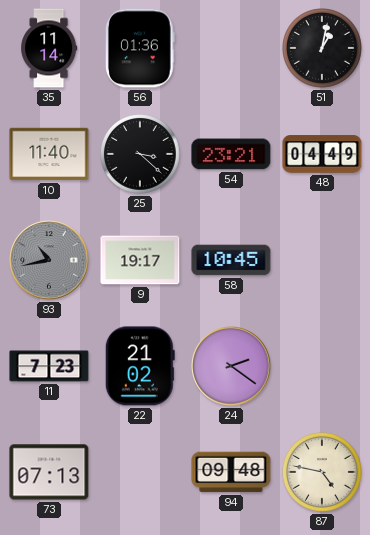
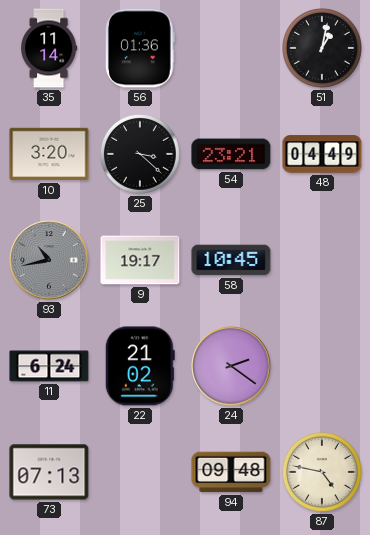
10: 11:40 -> 3:20
11: 7:23 -> 6:24
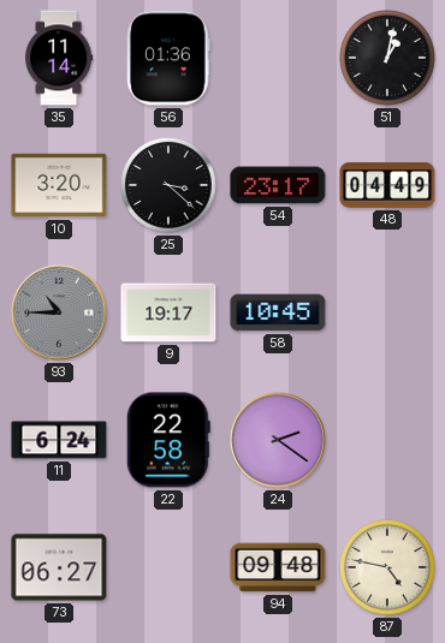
54: 23:21 -> 23:17
93: 10:43 -> 10:45
22: 21:02 -> 22:58
73: 07:13 -> 06:27
